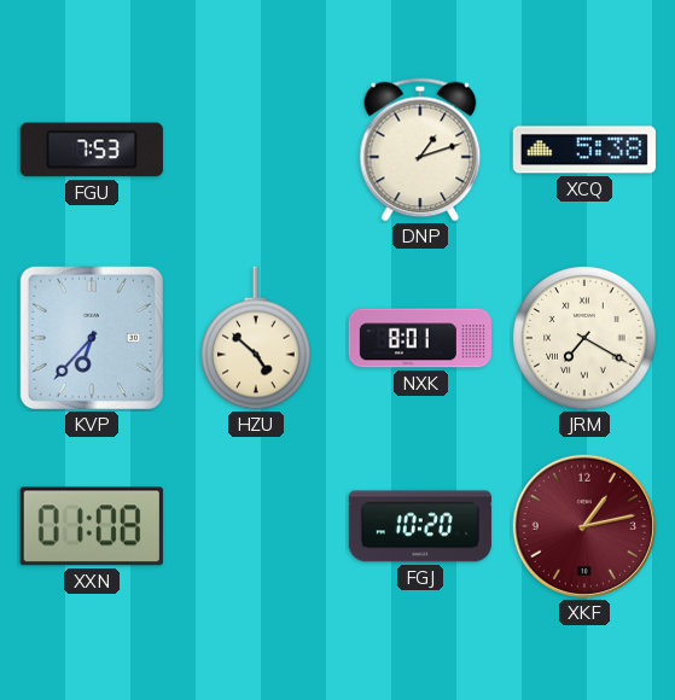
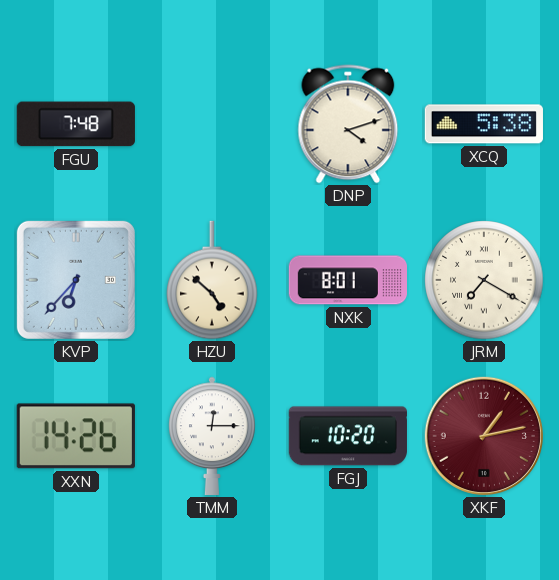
FGU: 7:53 -> 7:48
DNP: 1:12 -> 4:12
XXN: 01:08 -> 14:26
TMM: none -> 12:15
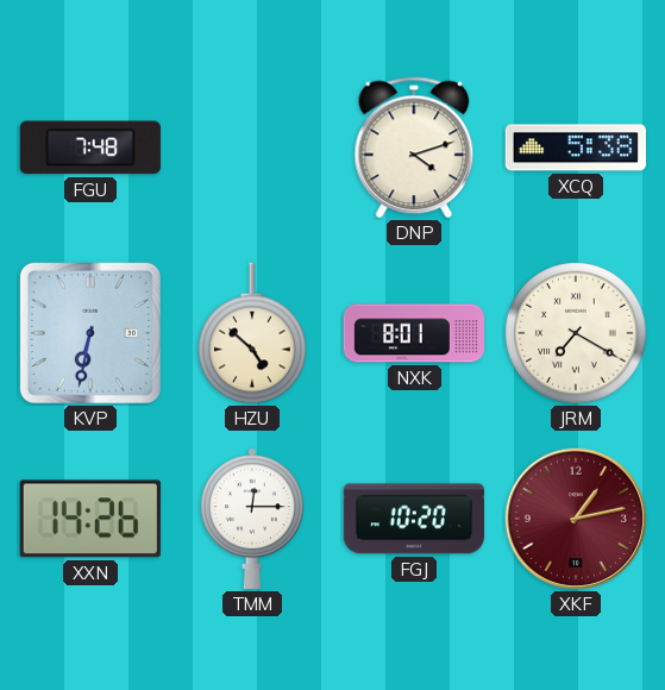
KVP: 6:37 -> 6:32
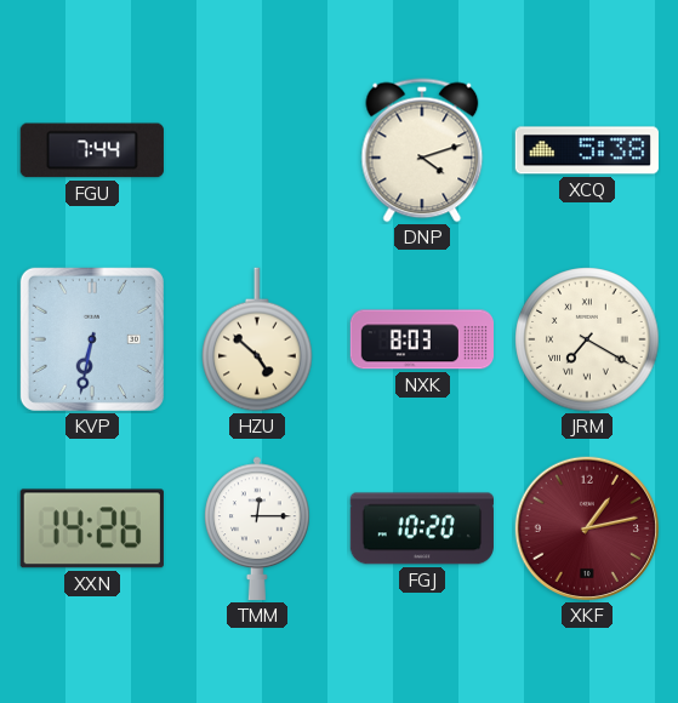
FGU: 7:48 -> 7:44
NXK: 8:01 -> 8:03
